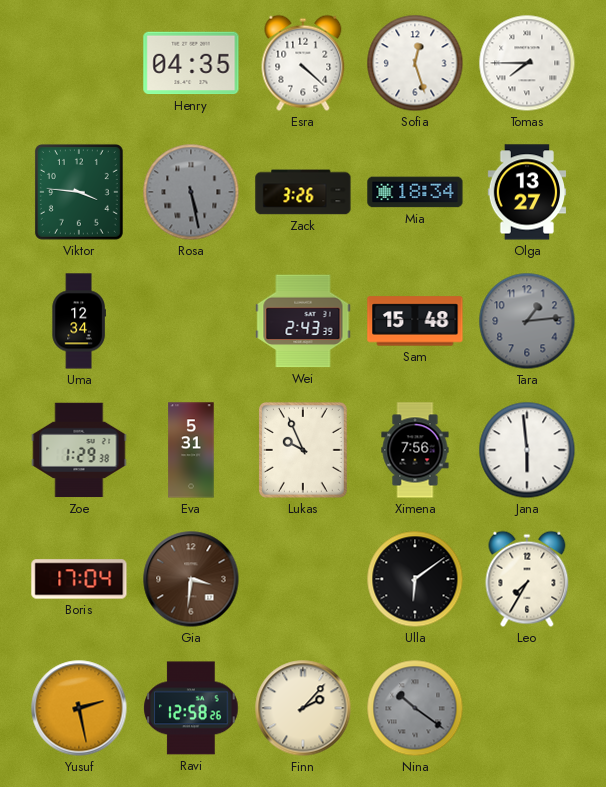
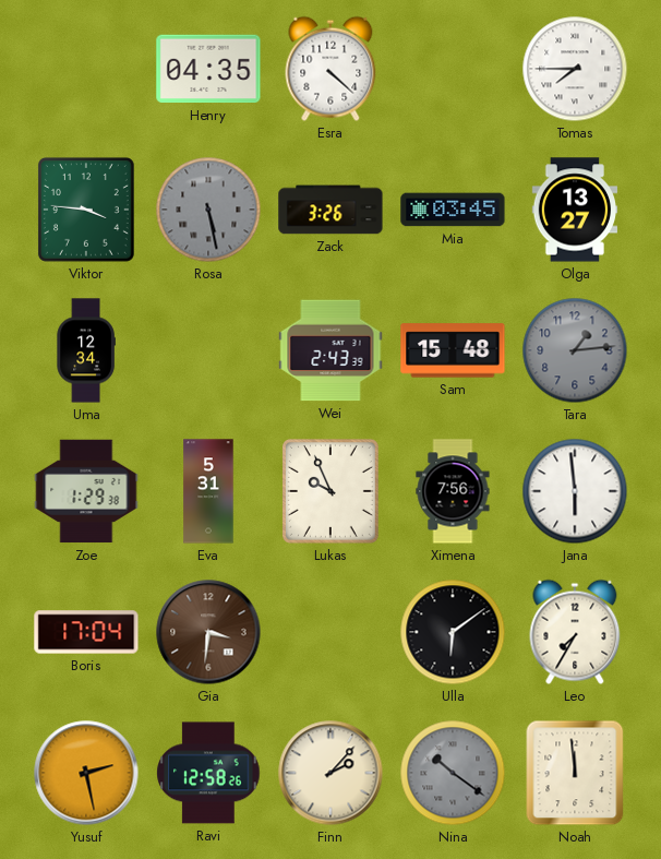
Sofia: 12:27 -> none
Mia: 18:34 -> 03:45
Noah: none -> 11:59
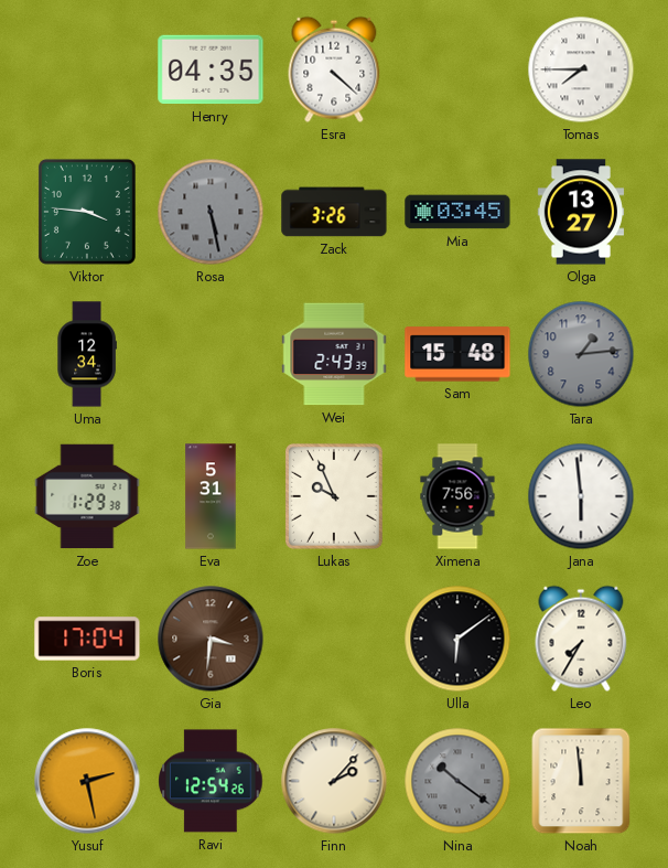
Ravi: 12:58 -> 12:54
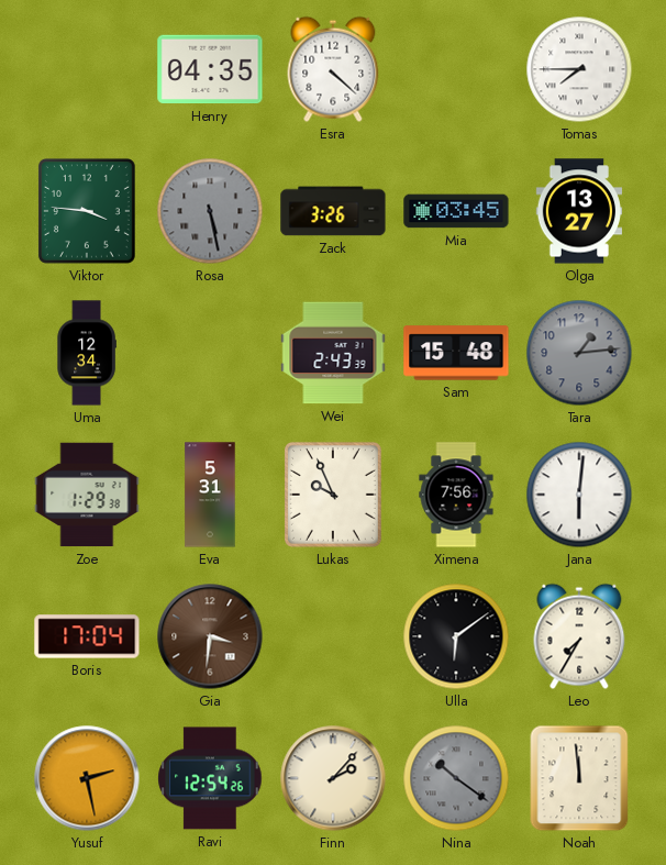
Jana: 5:59 -> 6:01
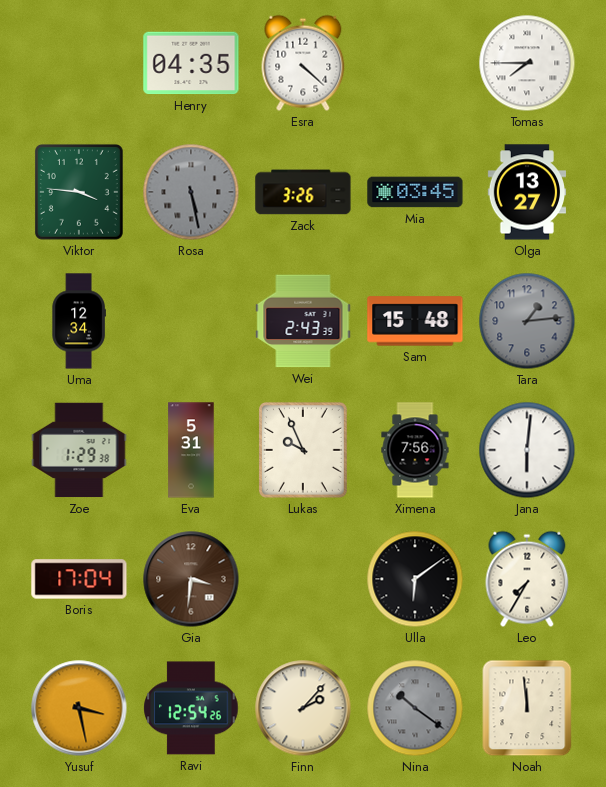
Yusuf: 2:28 -> 3:28
